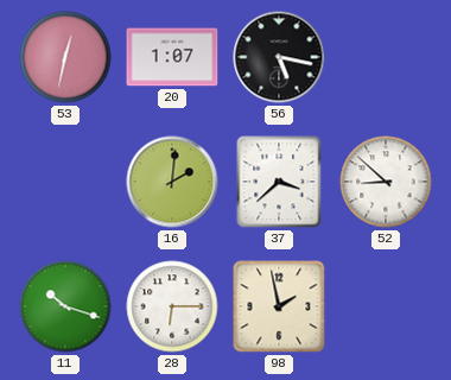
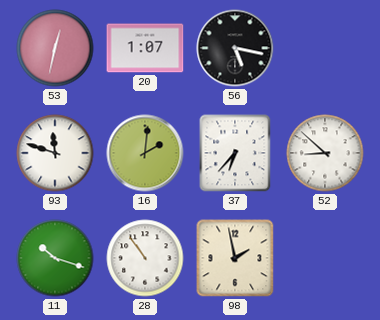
93: none -> 11:48
37: 3:38 -> 6:37
28: 6:15 -> 10:54
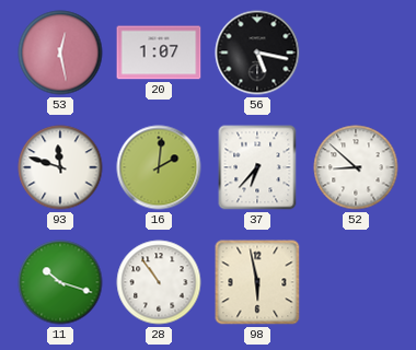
53: 12:32 -> 12:28
98: 1:58 -> 5:58
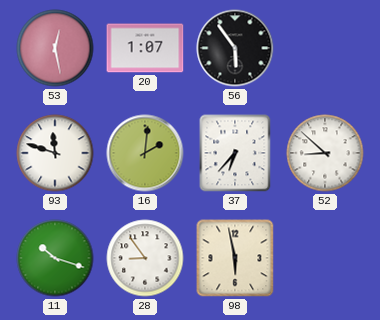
56: 5:17 -> 5:54
28: 10:54 -> 8:54
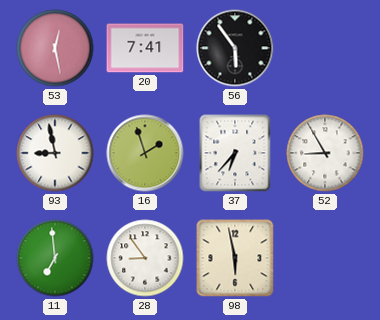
20: 1:07 -> 7:41
93: 11:48 -> 8:58
16: 2:01 -> 1:57
52: 8:52 -> 8:55
11: 10:18 -> 6:59
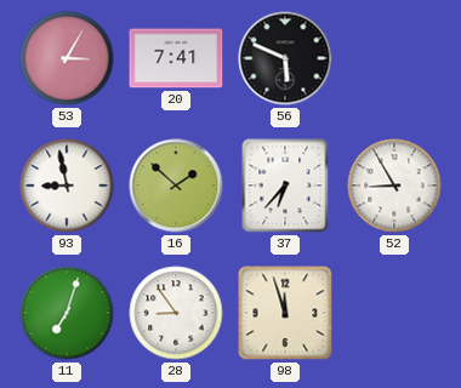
53: 12:28 -> 3:05
56: 5:54 -> 5:49
16: 1:57 -> 1:52
11: 6:59 -> 7:03
98: 5:58 -> 11:57
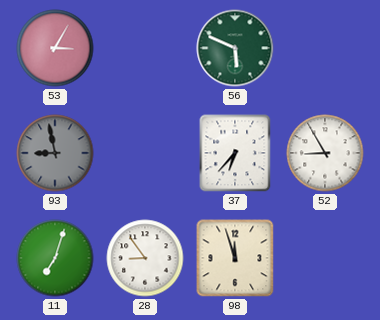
20: 7:41 -> none
56 dial: black -> green
93 dial: white -> grey
16: 1:52 -> none
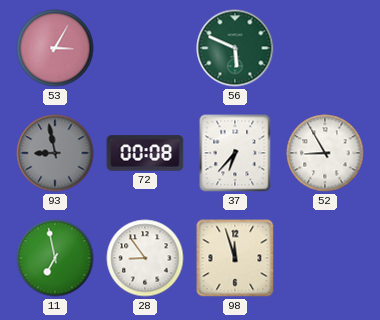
72: none -> 00:08
11: 7:03 -> 6:58
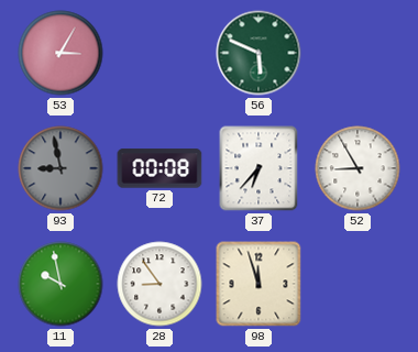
11: 6:58 -> 9:58
